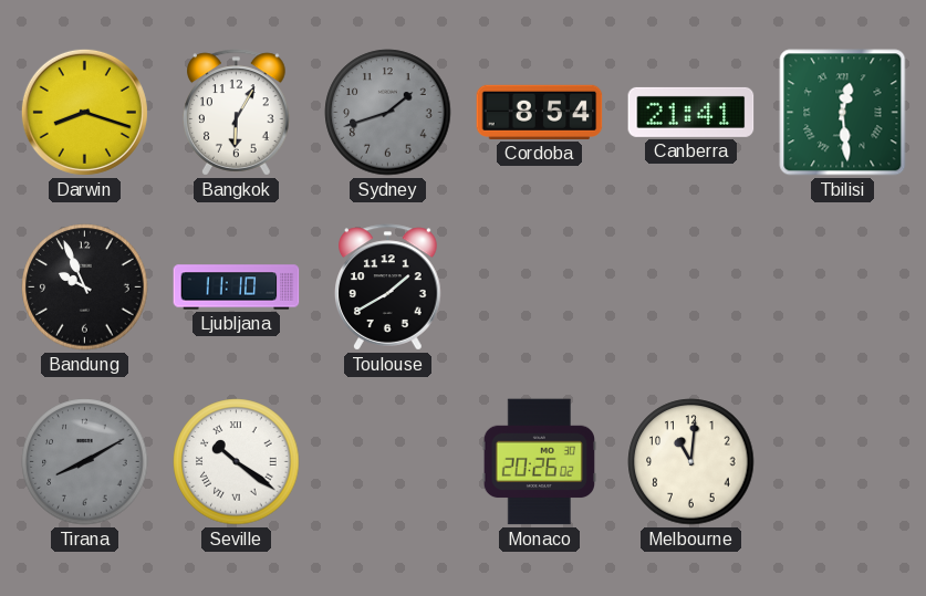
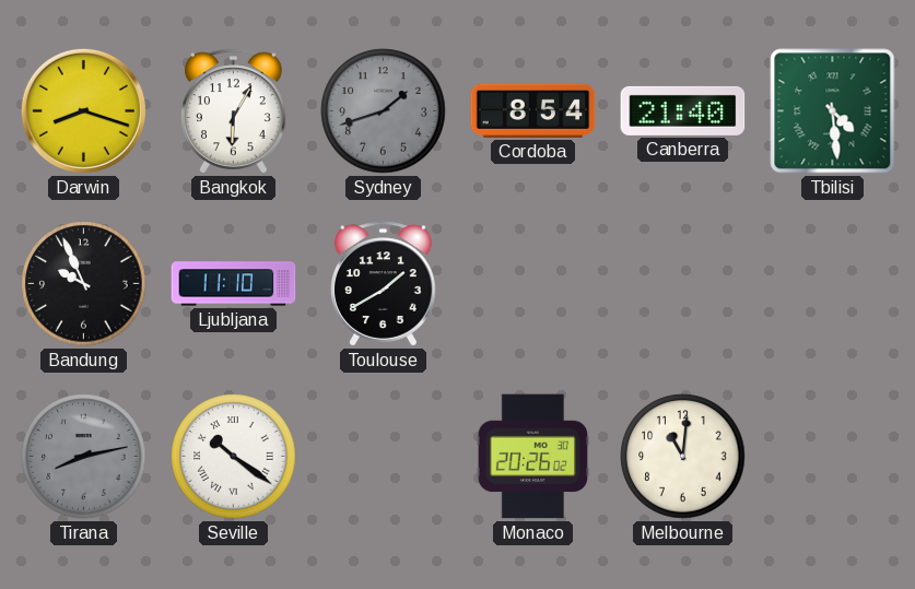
Canberra: 21:41 -> 21:40
Tbilisi: 12:29 -> 4:29
Tirana: 8:10 -> 8:13
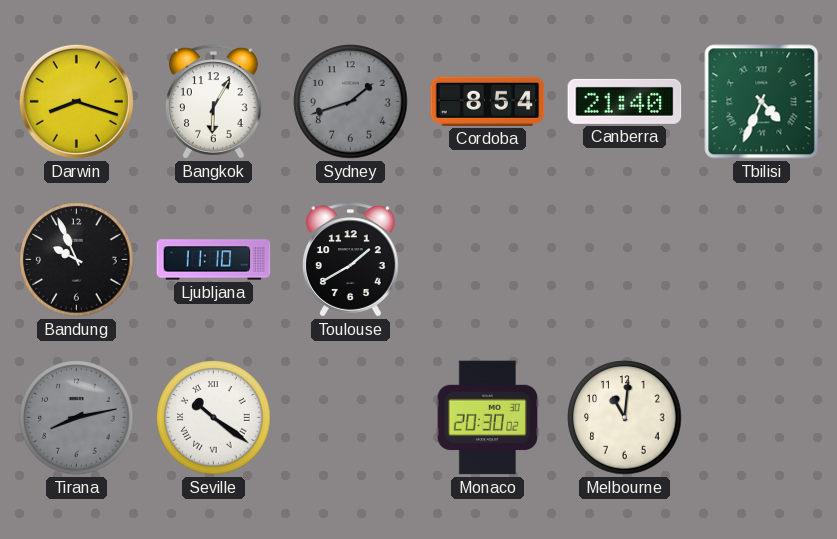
Tbilisi: 4:29 -> 4:34
Monaco: 20:26 -> 20:30
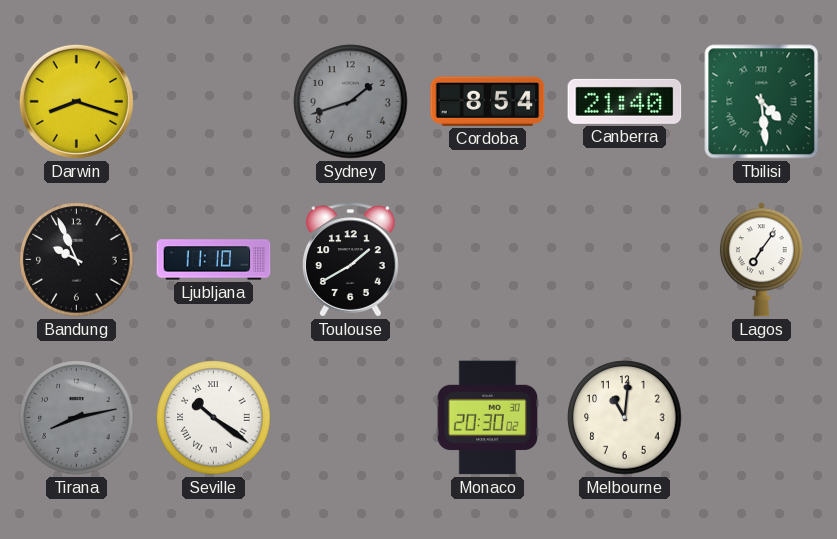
Bangkok: 6:05 -> none
Tbilisi: 4:34 -> 4:29
Lagos: none -> 7:06
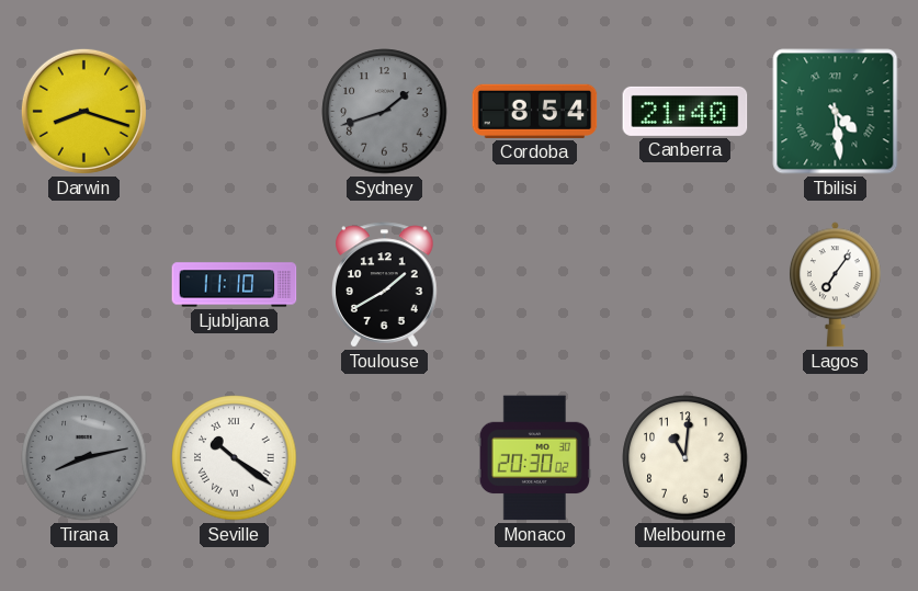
Bandung: 9:56 -> none
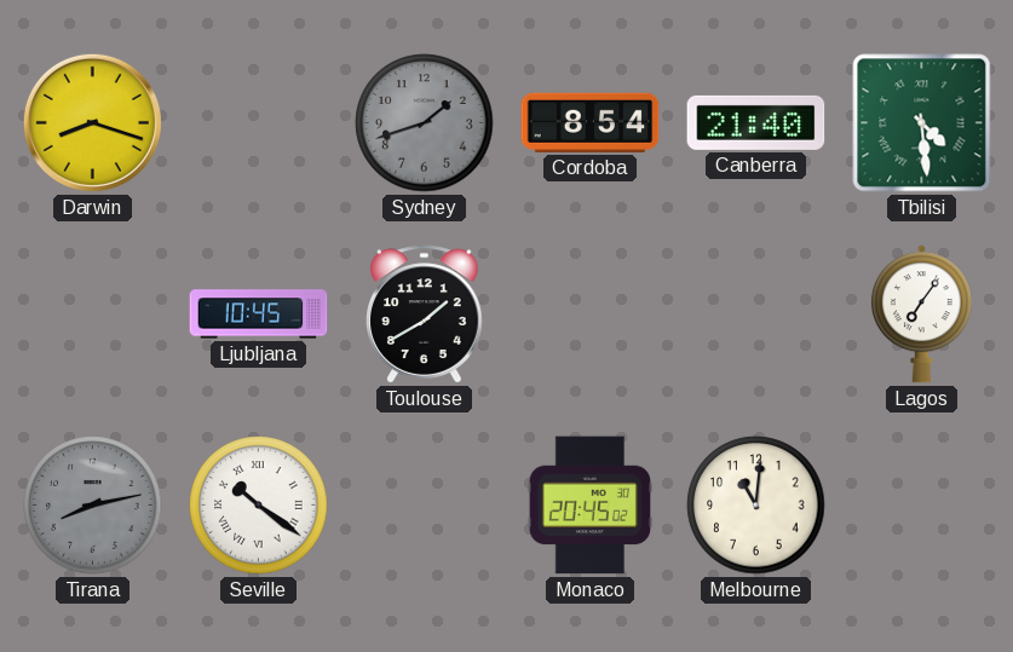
Ljubljana: 11:10 -> 10:45
Monaco: 20:30 -> 20:45
